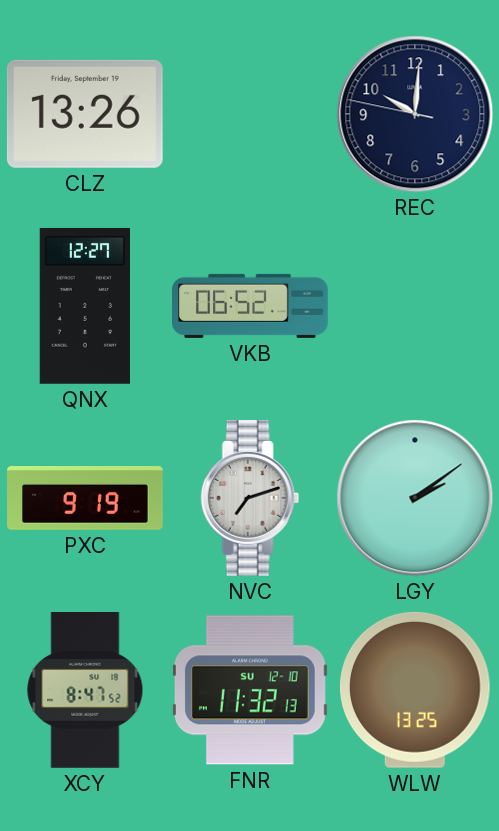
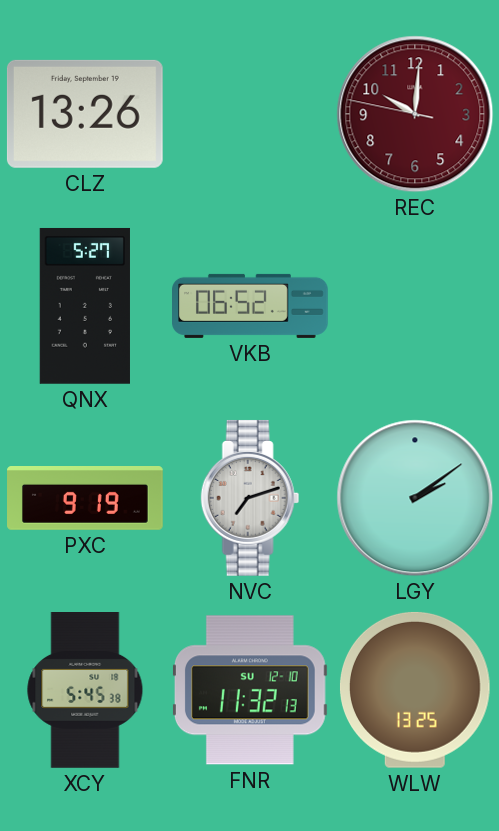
REC dial: navy -> burgundy
QNX: 12:27 -> 5:27
XCY: 8:47 -> 5:45
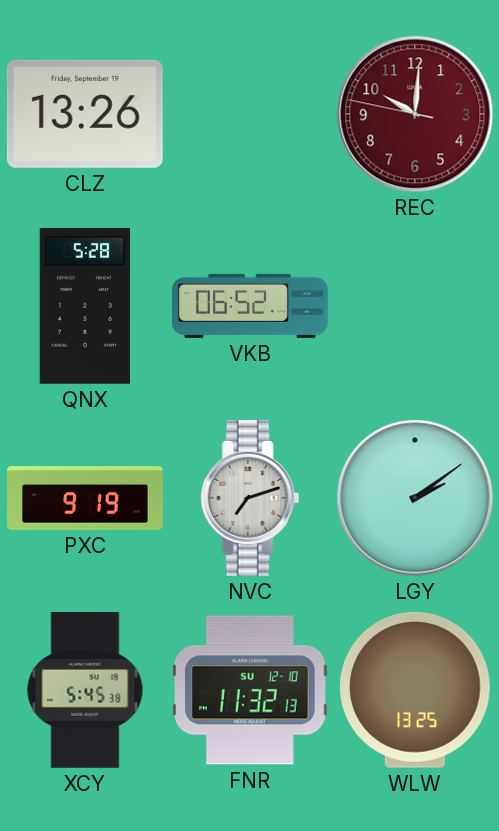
QNX: 5:27 -> 5:28
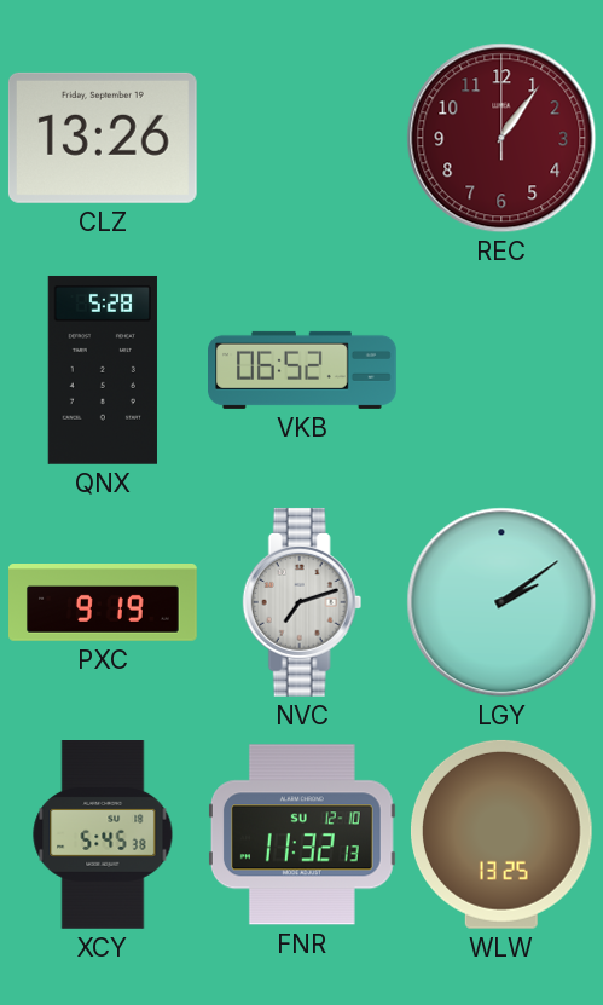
REC: 10:00 -> 1:06
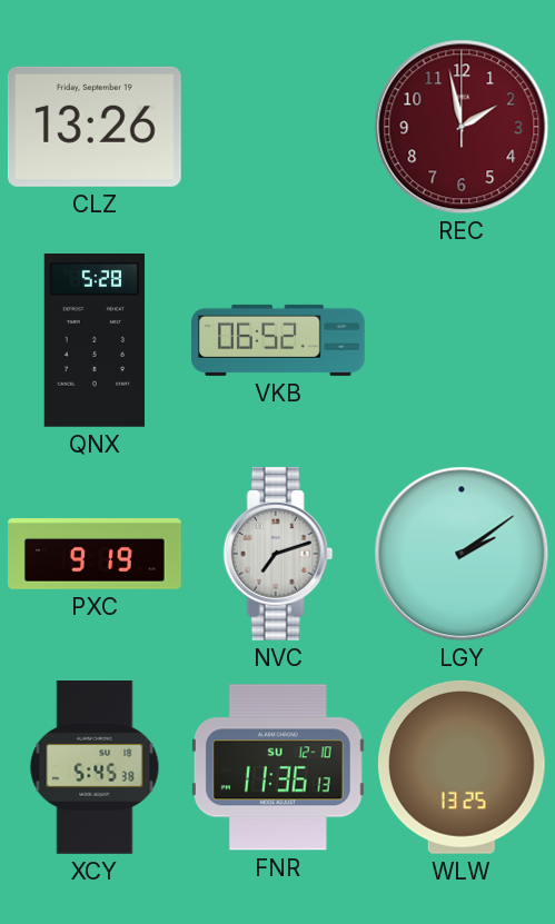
REC: 1:06 -> 1:58
FNR: 11:32 -> 11:36
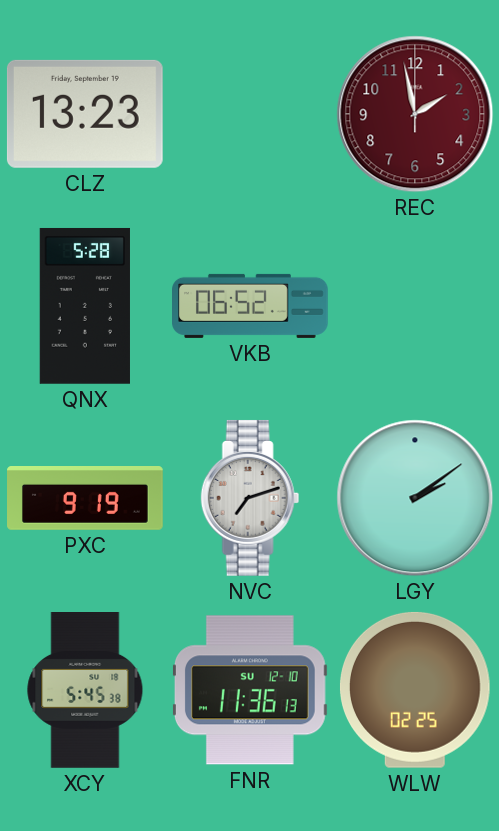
CLZ: 13:26 -> 13:23
WLW: 13:25 -> 02:25
